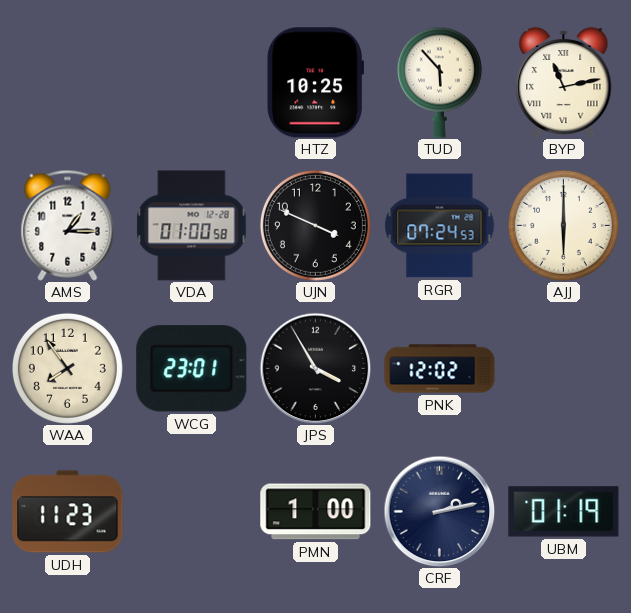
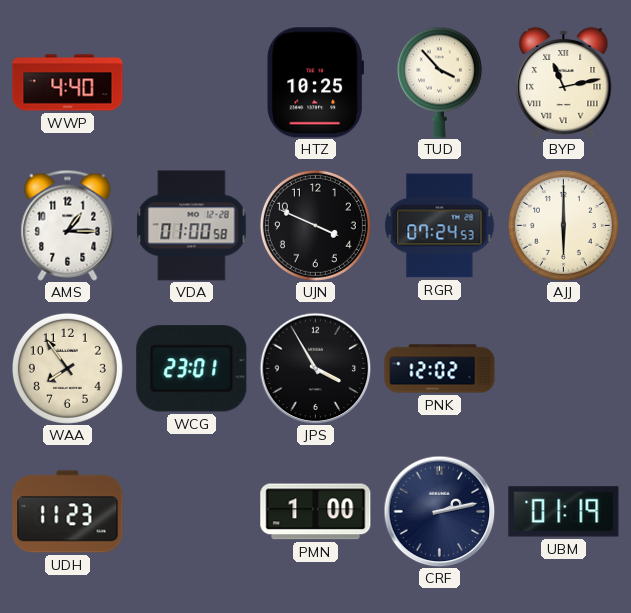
WWP: none -> 4:40
TUD: 5:53 -> 3:53
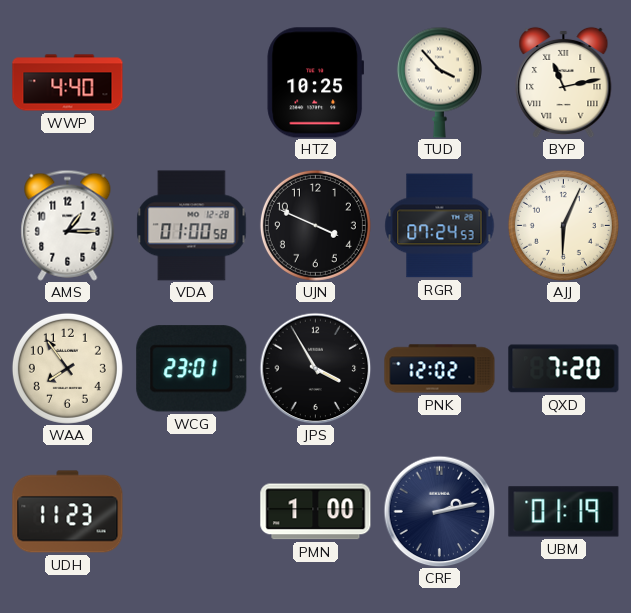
AJJ: 6:00 -> 6:04
QXD: none -> 7:20
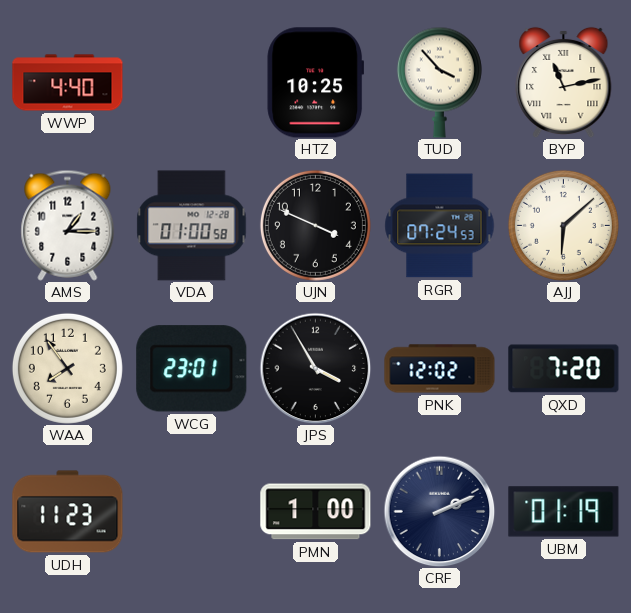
AJJ: 6:04 -> 6:08
CRF: 2:13 -> 2:11
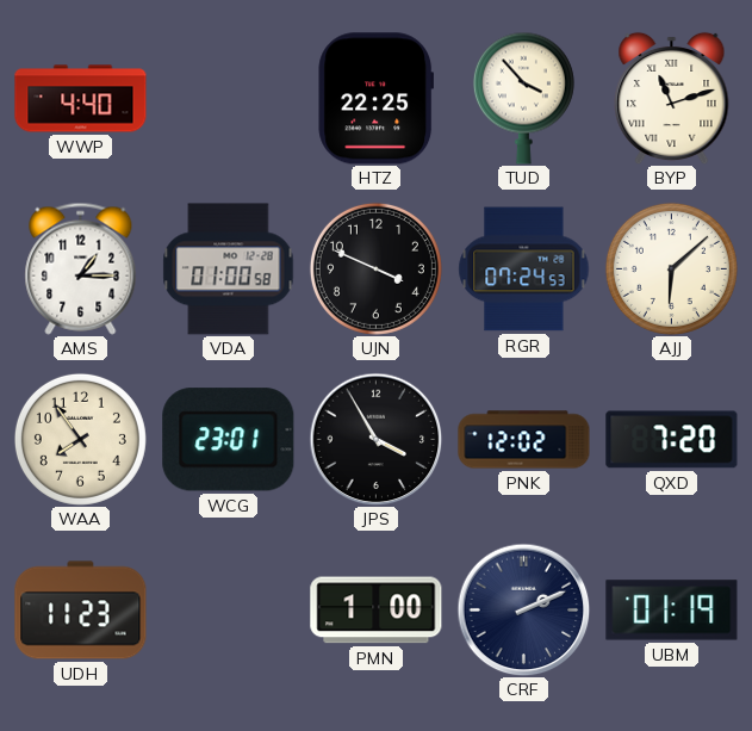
HTZ: 10:25 -> 22:25
BYP: 11:13 -> 11:12
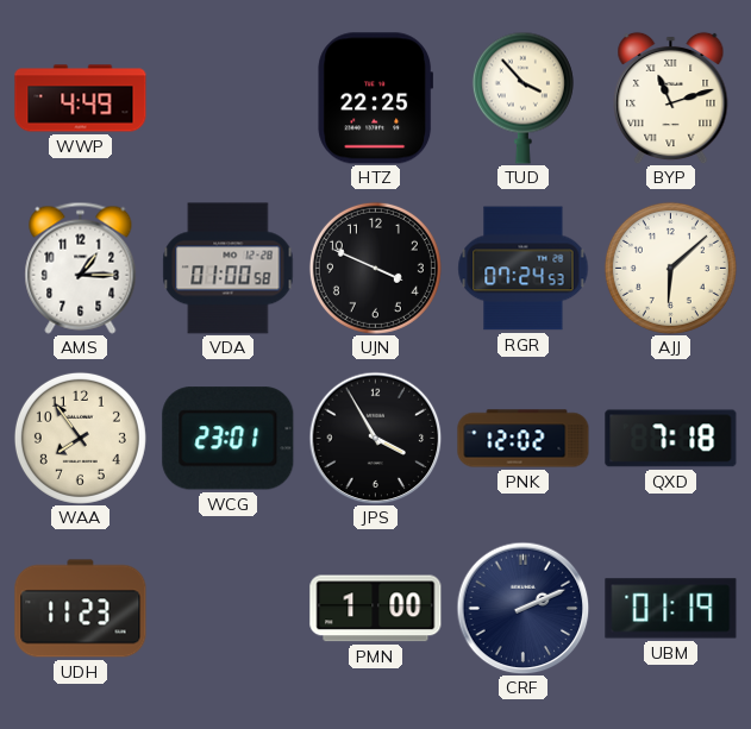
WWP: 4:40 -> 4:49
QXD: 7:20 -> 7:18
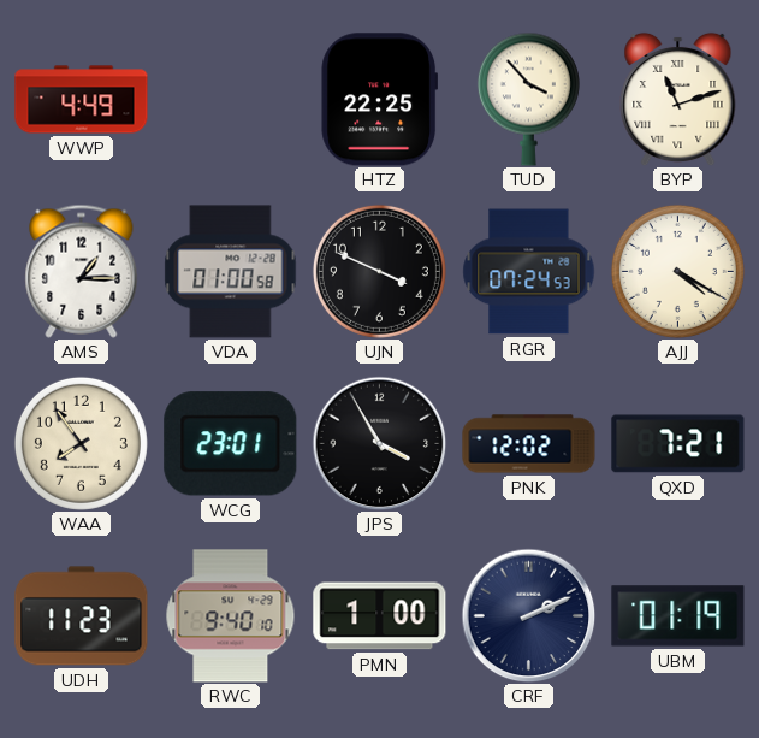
AJJ: 6:08 -> 4:20
QXD: 7:18 -> 7:21
RWC: none -> 9:40
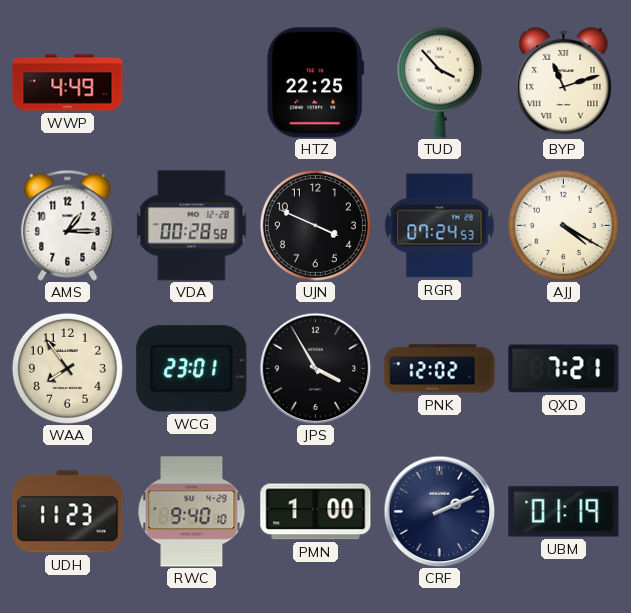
VDA: 01:00 -> 00:28
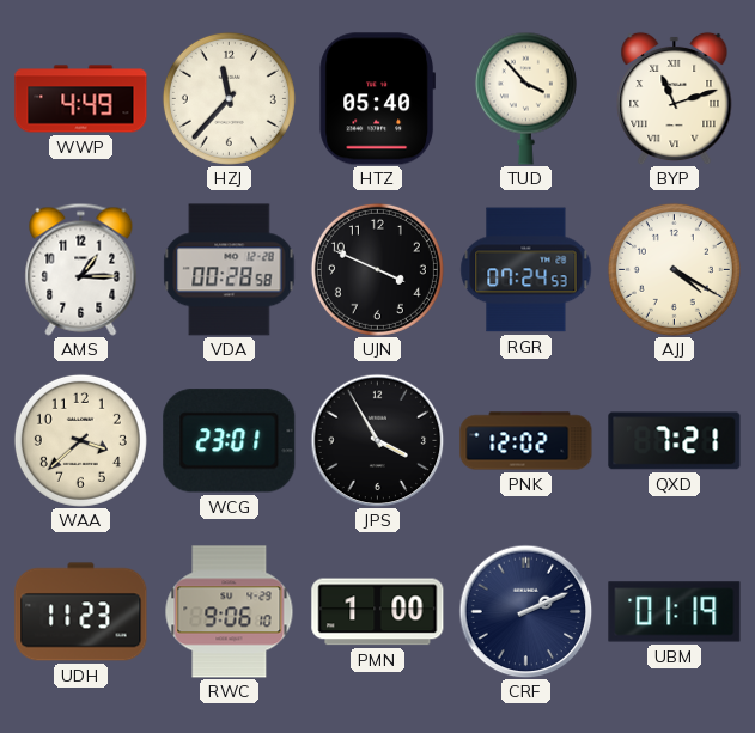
HZJ: none -> 11:37
HTZ: 22:25 -> 05:40
WAA: 7:54 -> 3:38
RWC: 9:40 -> 9:06
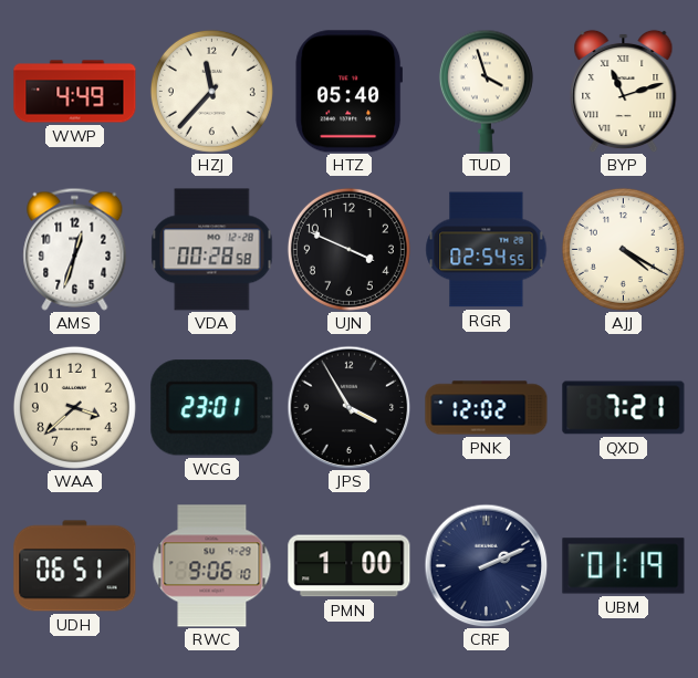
TUD: 3:53 -> 3:57
AMS: 1:15 -> 12:33
RGR: 07:24 -> 02:54
UDH: 11:23 -> 06:51
